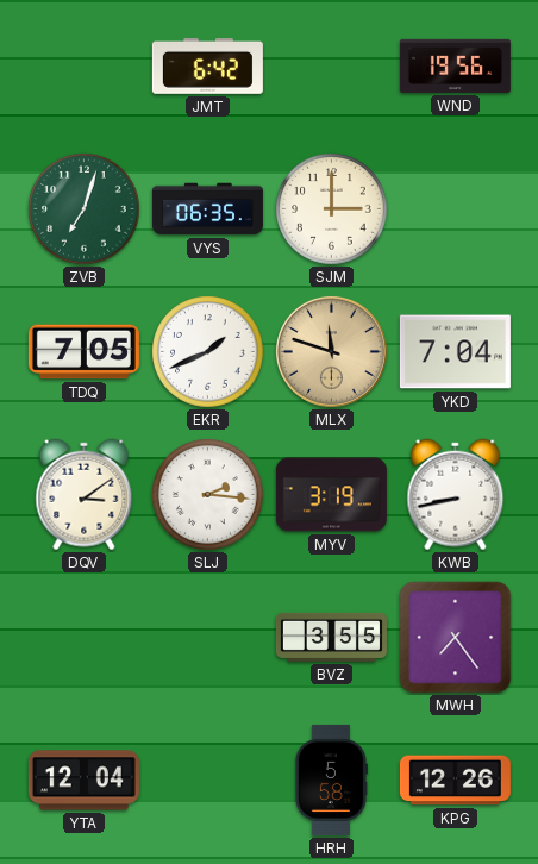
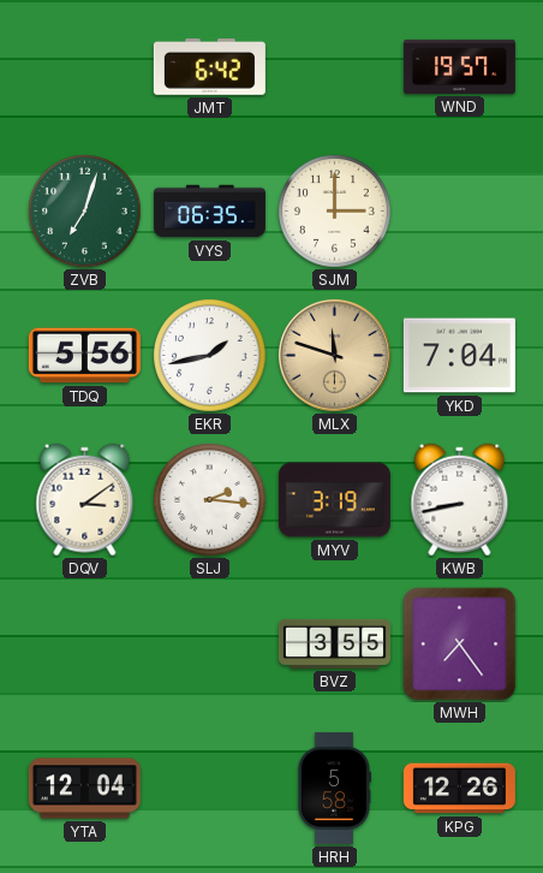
WND: 19:56 -> 19:57
TDQ: 7:05 -> 5:56
EKR: 1:41 -> 1:43
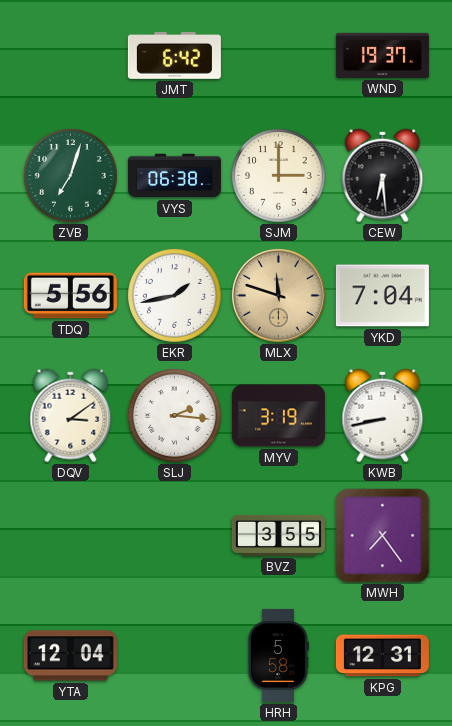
WND: 19:57 -> 19:37
VYS: 06:35 -> 06:38
CEW: none -> 6:29
KPG: 12:26 -> 12:31
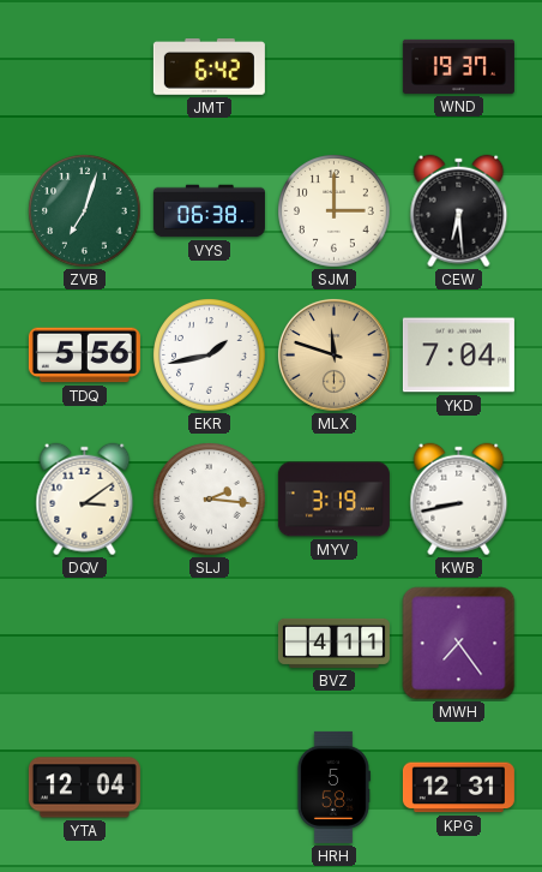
BVZ: 3:55 -> 4:11
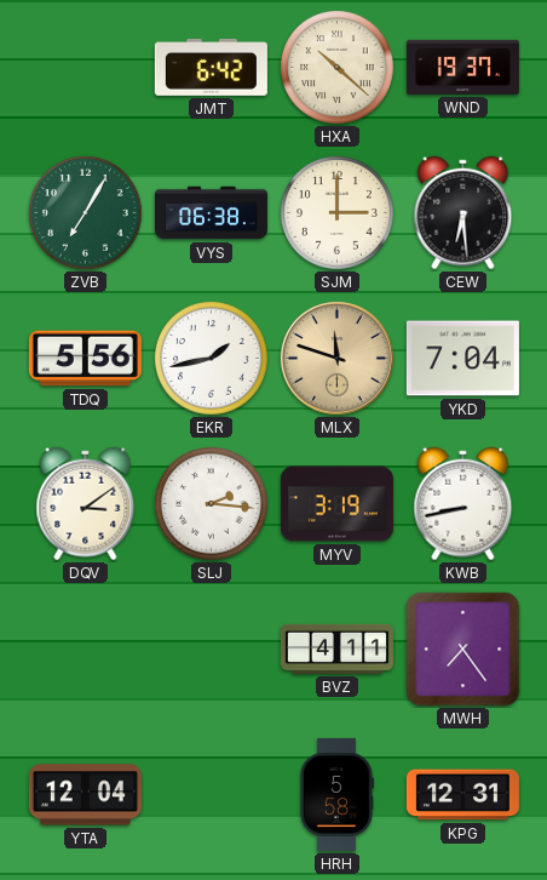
HXA: none -> 10:22
ZVB: 7:03 -> 7:05
